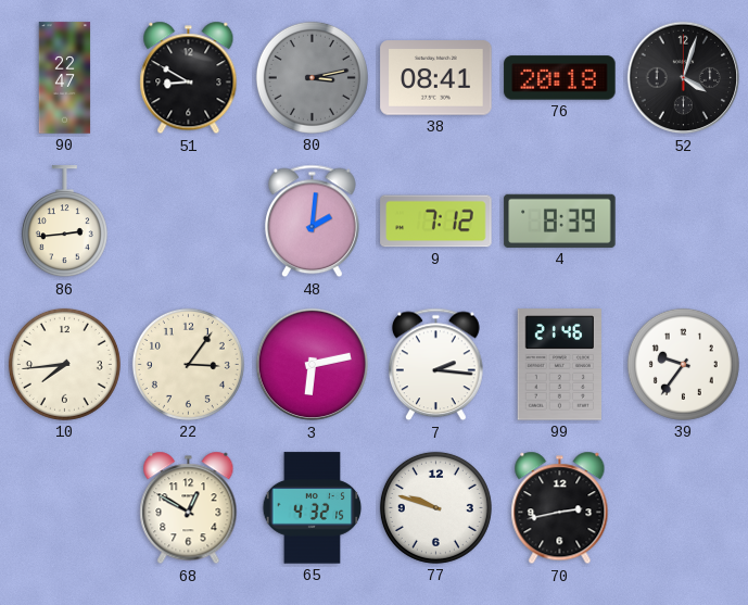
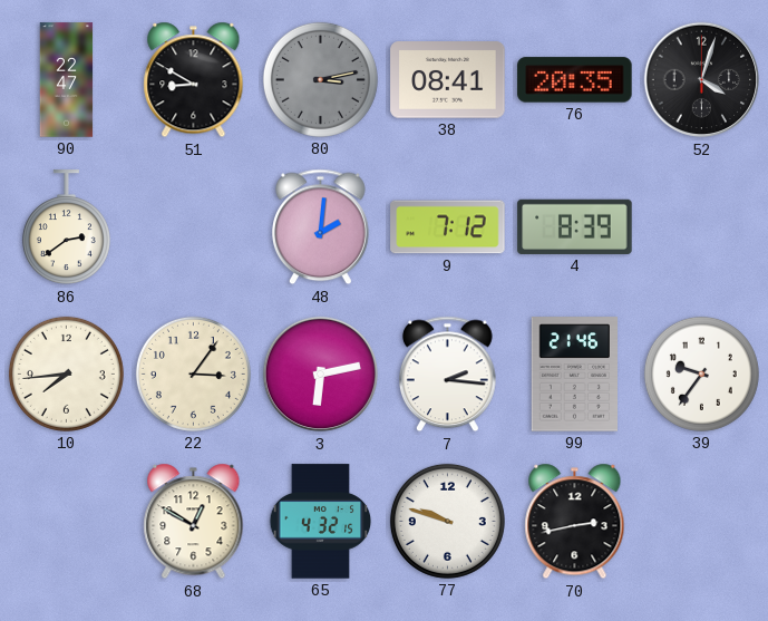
76: 20:18 -> 20:35
86: 2:44 -> 2:39
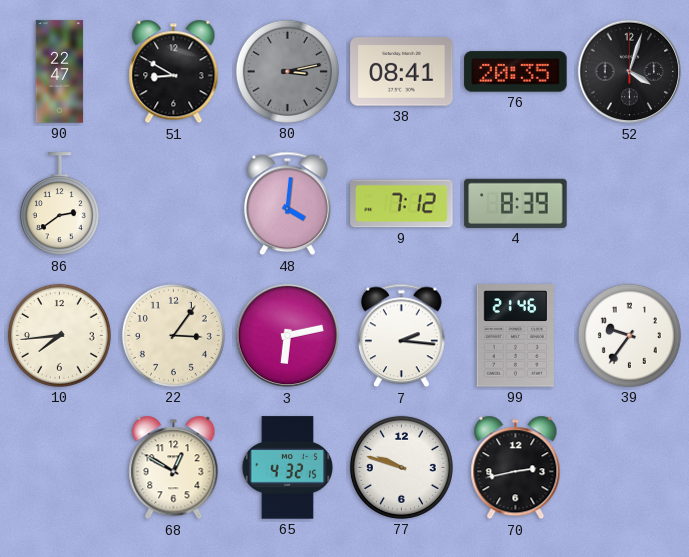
48: 2:01 -> 4:01
